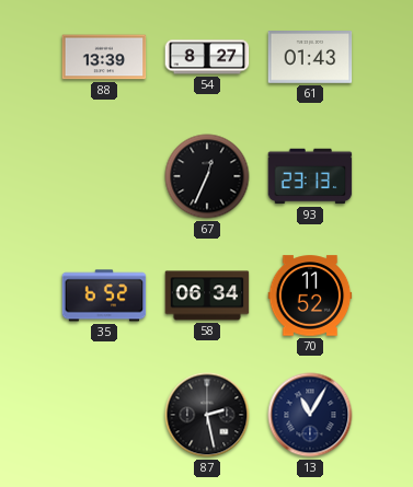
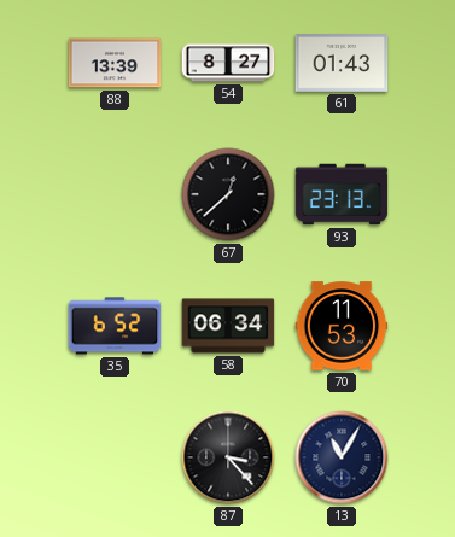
67: 12:34 -> 12:38
70: 11:52 -> 11:53
87: 2:28 -> 3:23
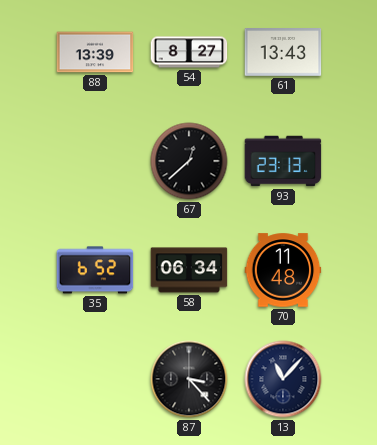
61: 01:43 -> 13:43
70: 11:53 -> 11:48
13: 11:05 -> 11:07
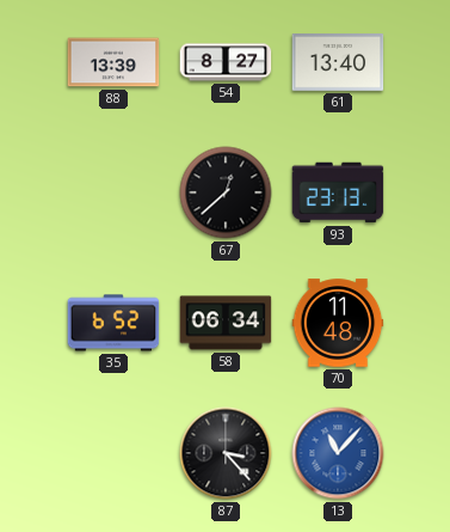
61: 13:43 -> 13:40
13 dial: navy -> blue
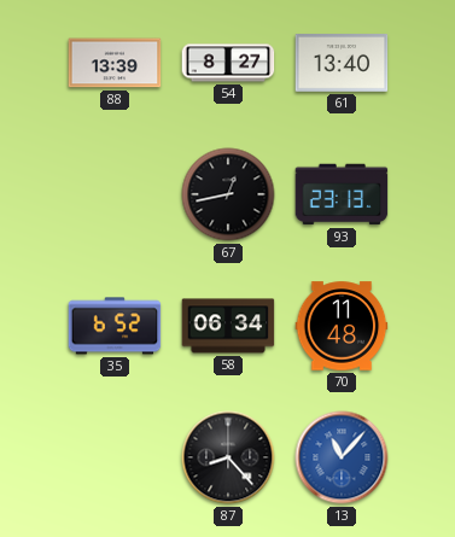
67: 12:38 -> 12:43
87: 3:23 -> 8:23
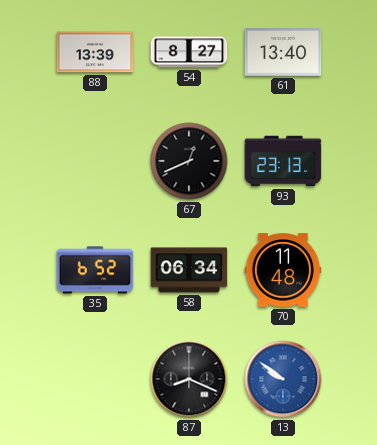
67: 12:43 -> 12:41
87: 8:23 -> 8:19
13: 11:07 -> 9:51
